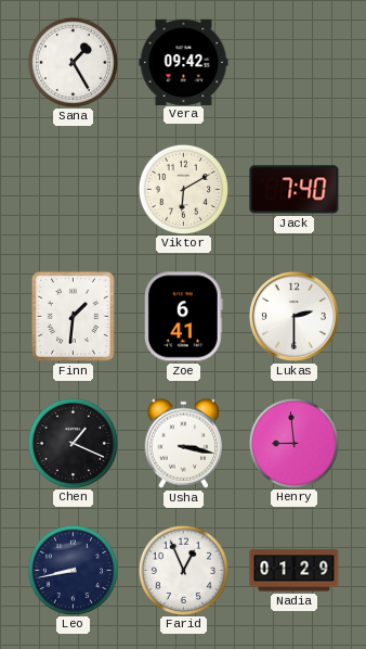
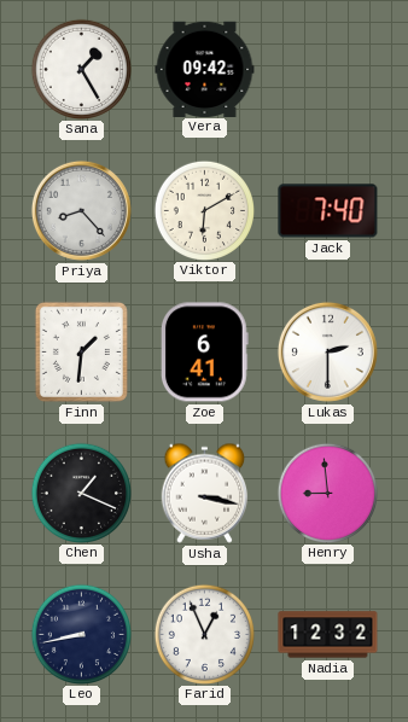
Priya: none -> 8:23
Nadia: 01:29 -> 12:32
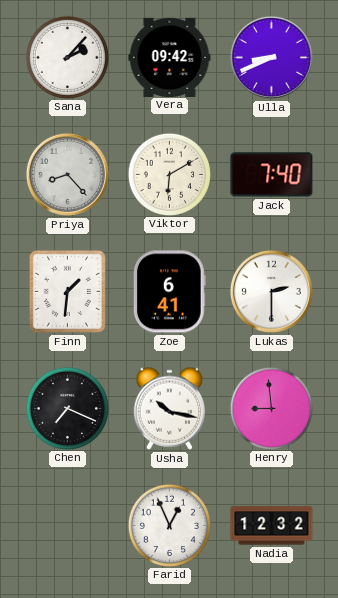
Sana: 1:25 -> 2:07
Ulla: none -> 8:41
Chen: 1:19 -> 7:19
Usha: 3:17 -> 10:17
Leo: 8:43 -> none
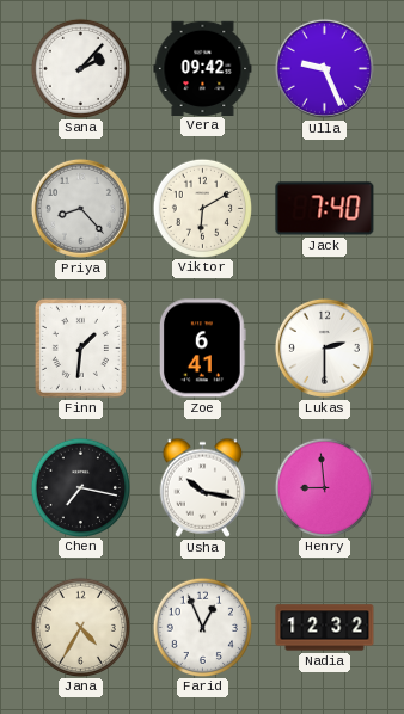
Ulla: 8:41 -> 9:26
Chen: 7:19 -> 7:17
Jana: none -> 4:35
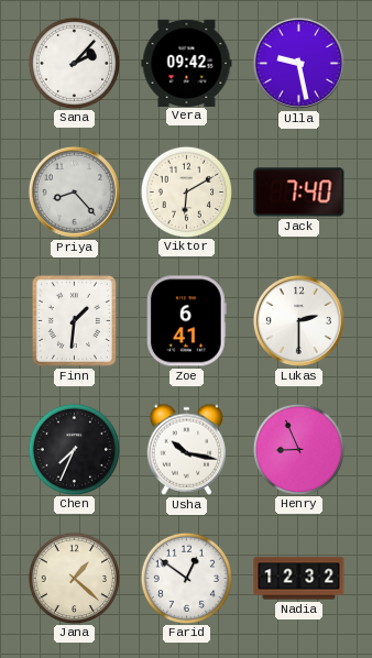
Ulla: 9:26 -> 9:28
Chen: 7:17 -> 7:34
Henry: 8:59 -> 8:56
Jana: 4:35 -> 1:22
Farid: 12:56 -> 12:51
